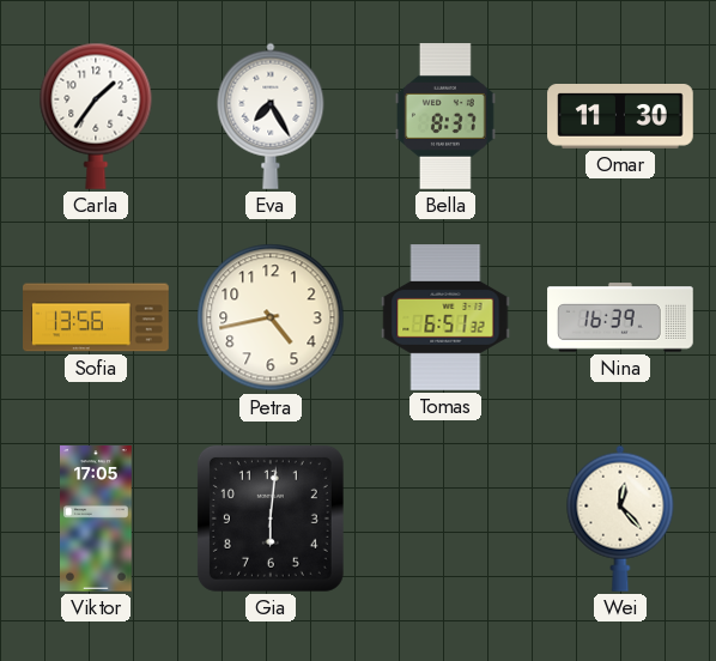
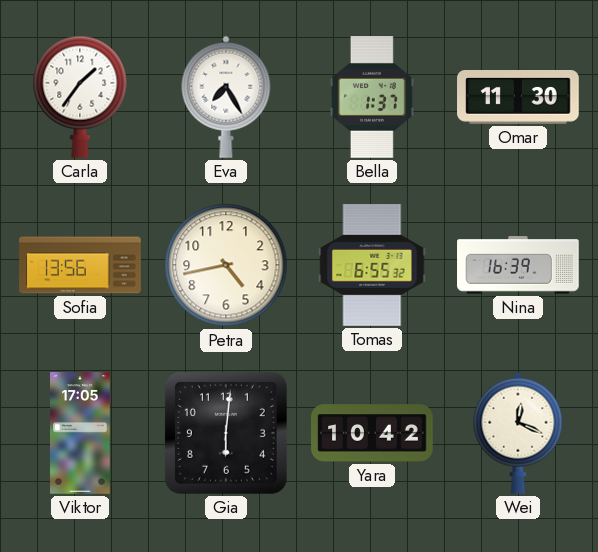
Bella: 8:37 -> 1:37
Tomas: 6:51 -> 6:55
Yara: none -> 10:42
Wei: 12:23 -> 12:19
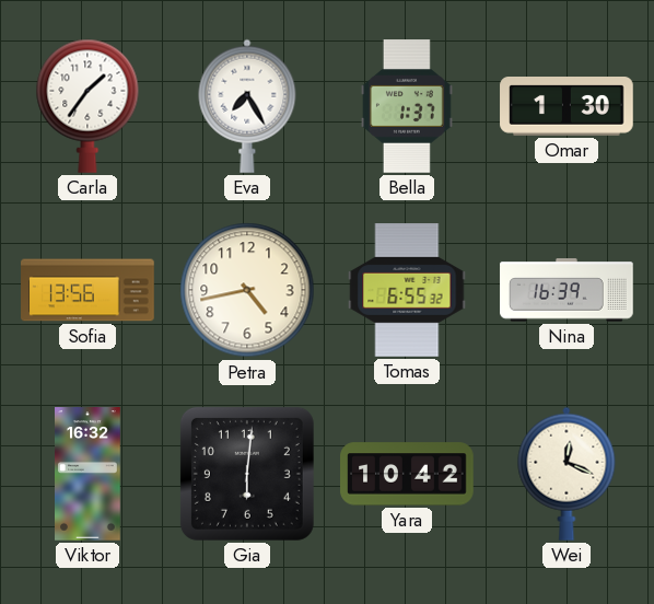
Omar: 11:30 -> 1:30
Viktor: 17:05 -> 16:32
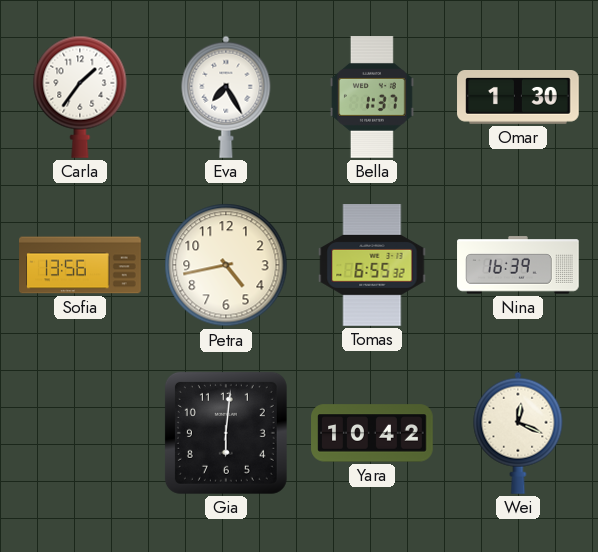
Viktor: 16:32 -> none
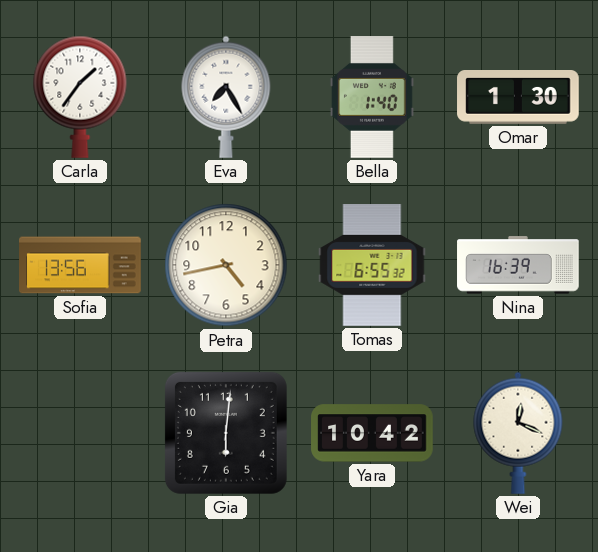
Bella: 1:37 -> 1:40
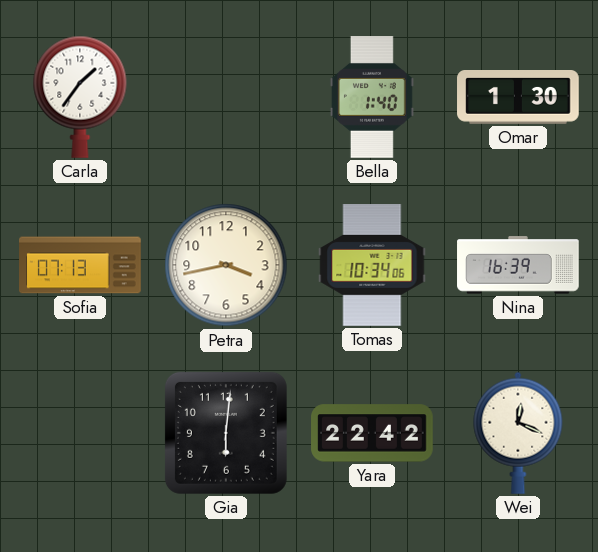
Eva: 7:25 -> none
Sofia: 13:56 -> 07:13
Petra: 4:43 -> 3:43
Tomas: 6:55 -> 10:34
Yara: 10:42 -> 22:42
